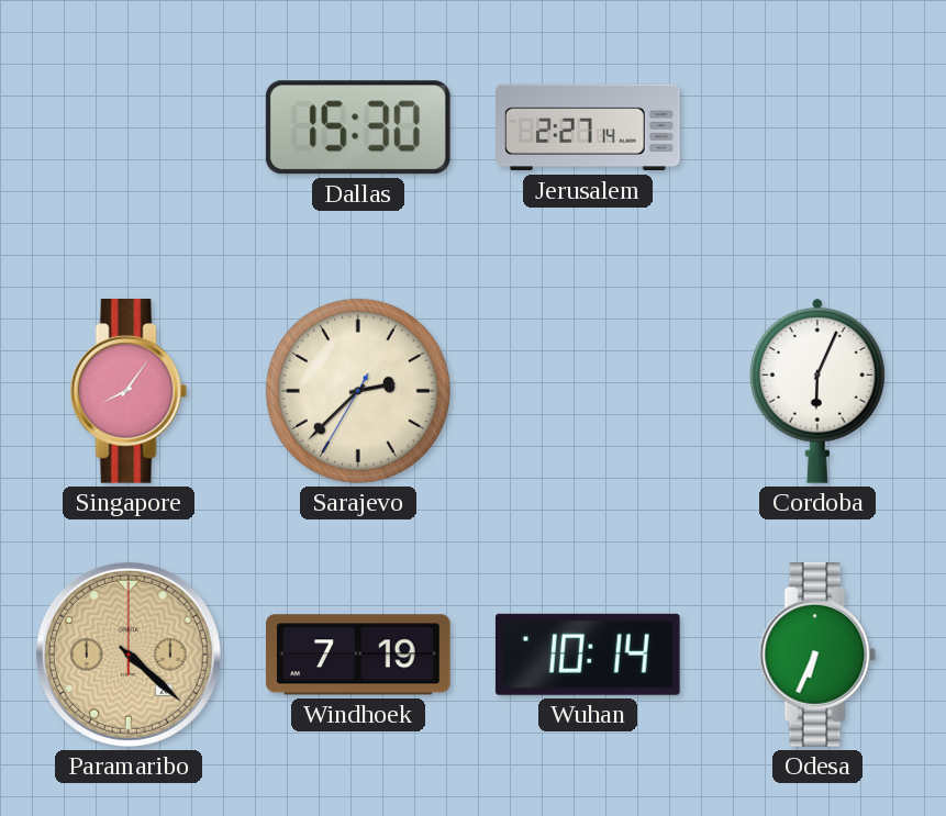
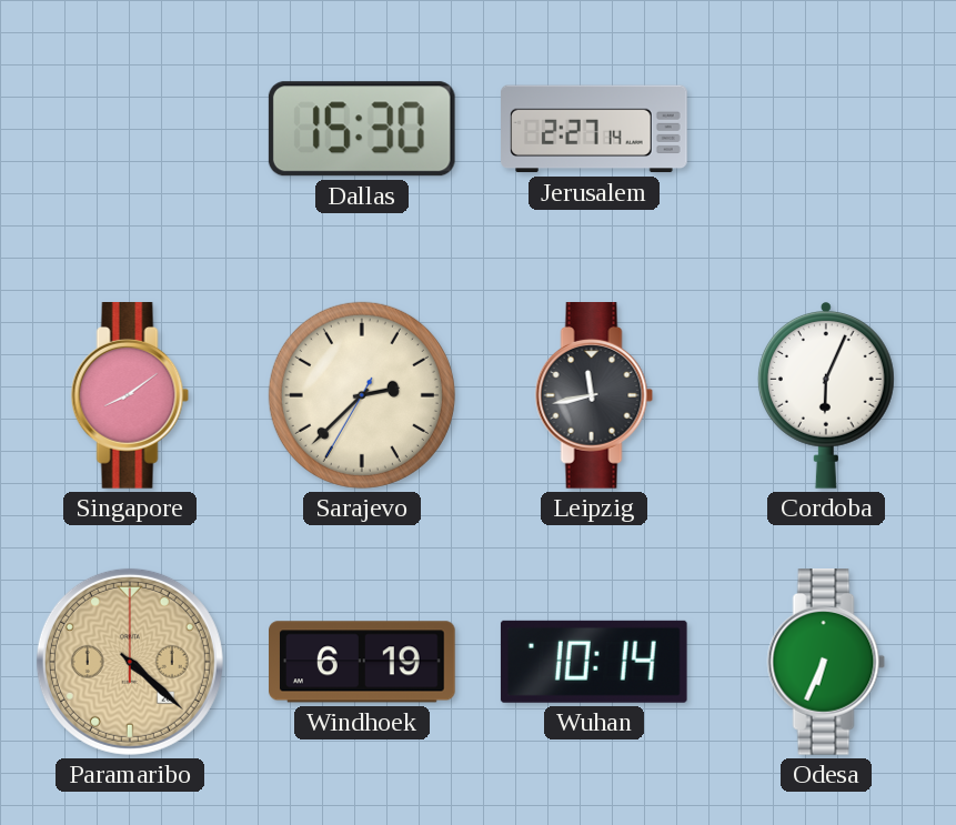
Singapore: 8:06 -> 8:09
Leipzig: none -> 11:43
Windhoek: 7:19 -> 6:19
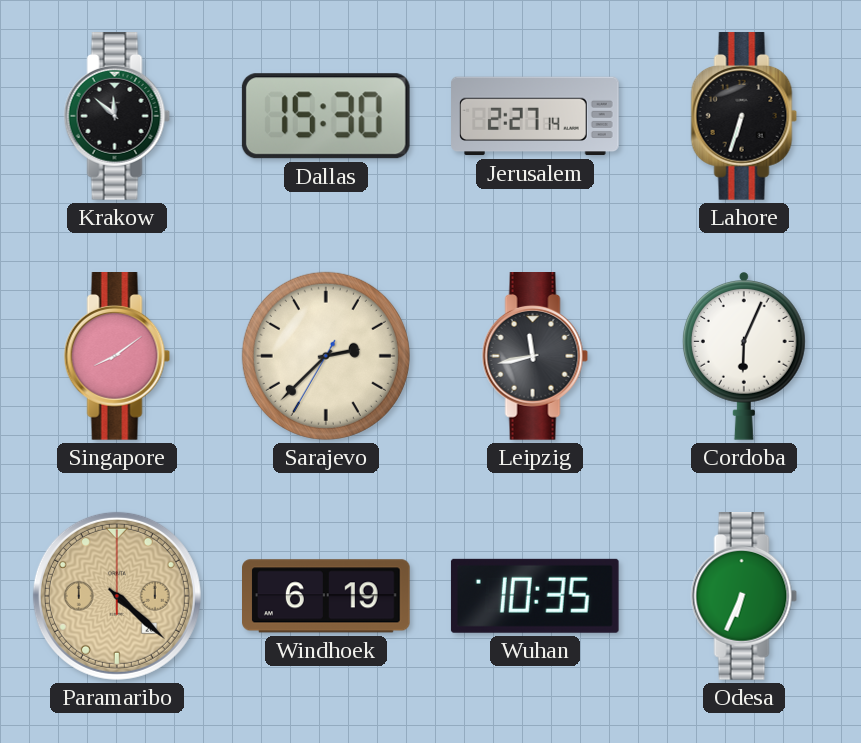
Krakow: none -> 11:52
Lahore: none -> 6:33
Wuhan: 10:14 -> 10:35
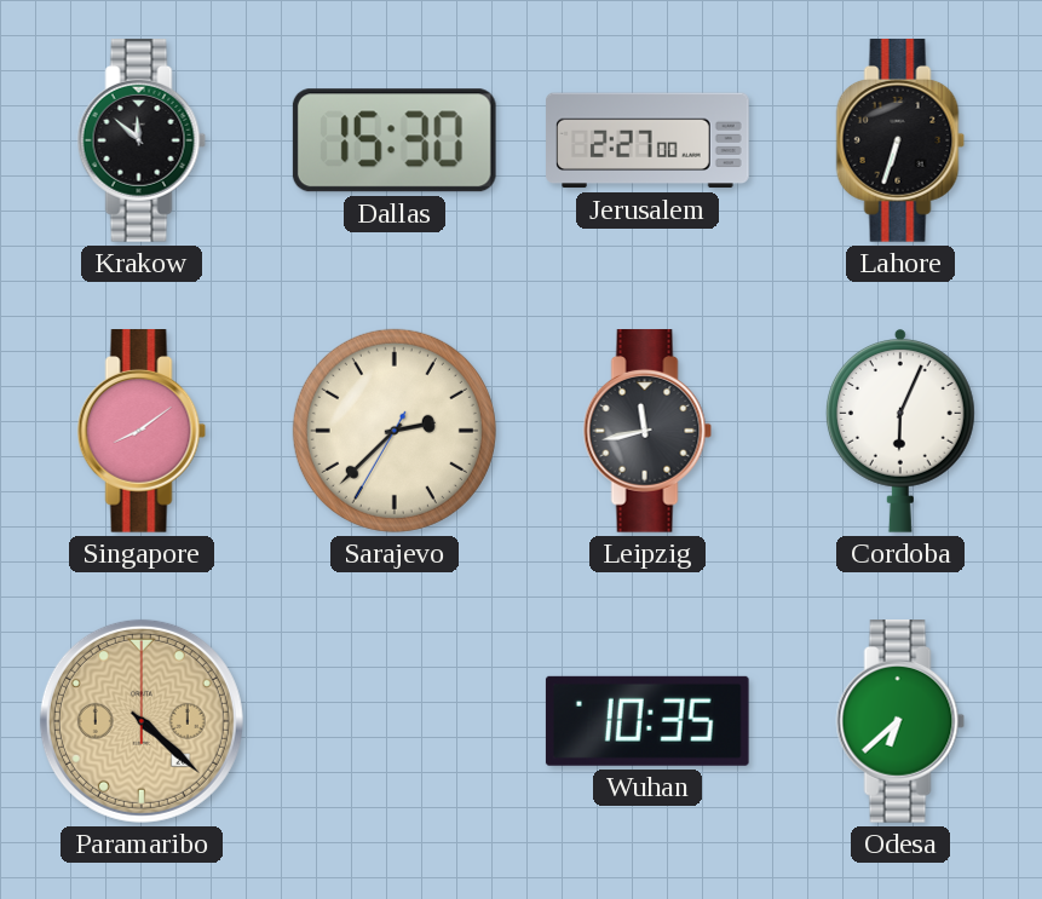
Jerusalem: 2:27:14 -> 2:27:00
Windhoek: 6:19 -> none
Odesa: 6:34 -> 6:38
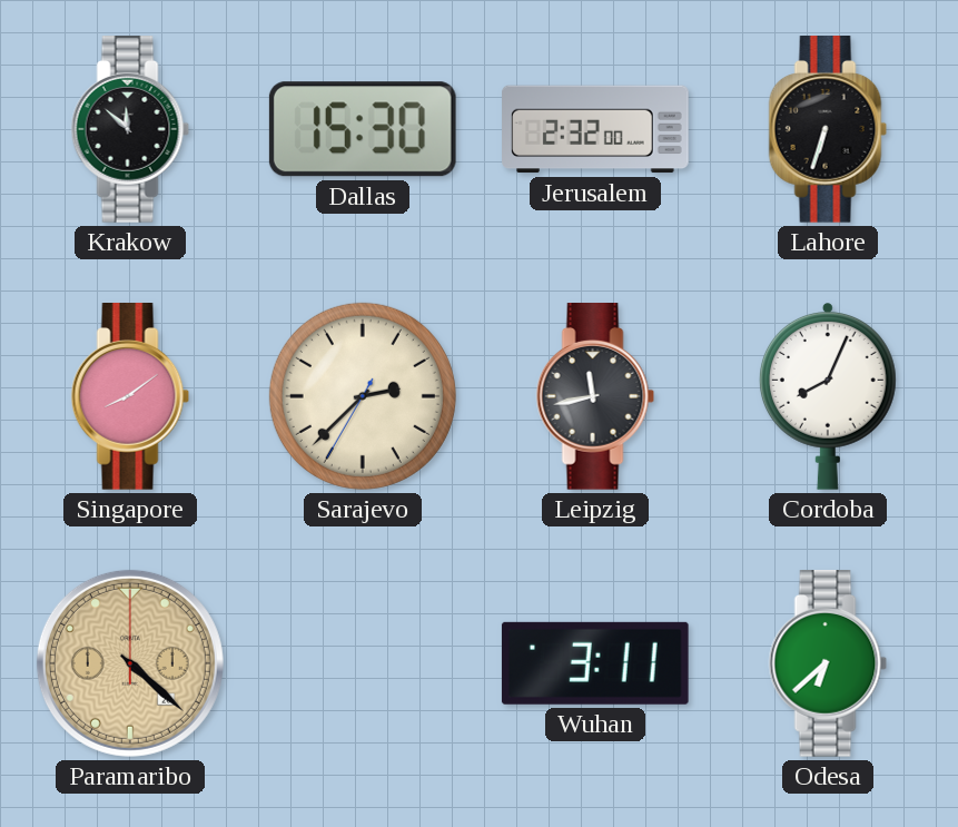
Jerusalem: 2:27 -> 2:32
Cordoba: 6:04 -> 8:04
Wuhan: 10:35 -> 3:11
